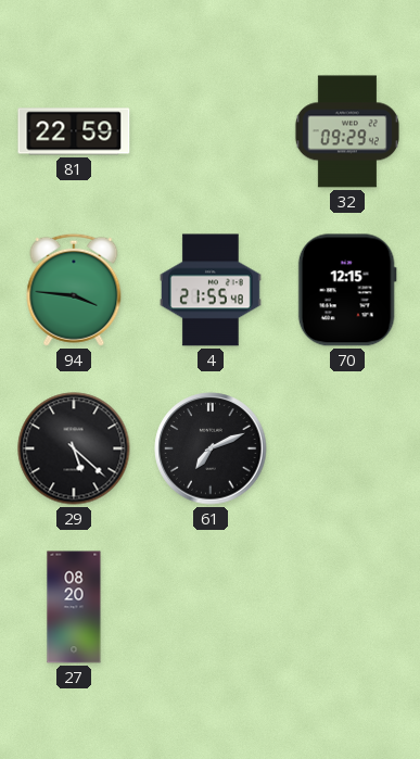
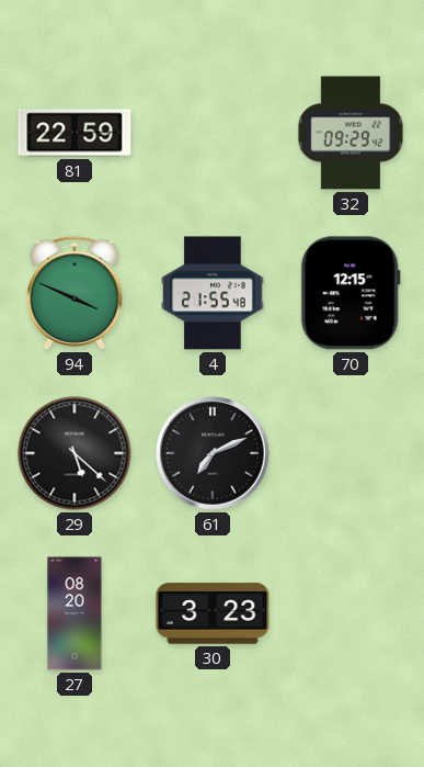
94: 3:46 -> 3:49
30: none -> 3:23
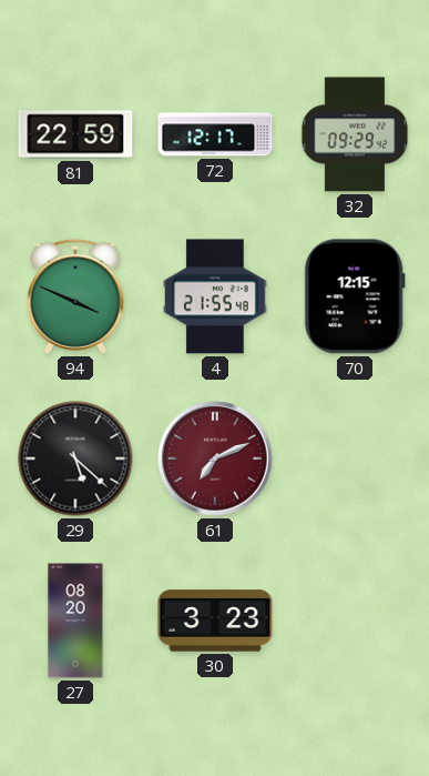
72: none -> 12:17
61 dial: black -> burgundy
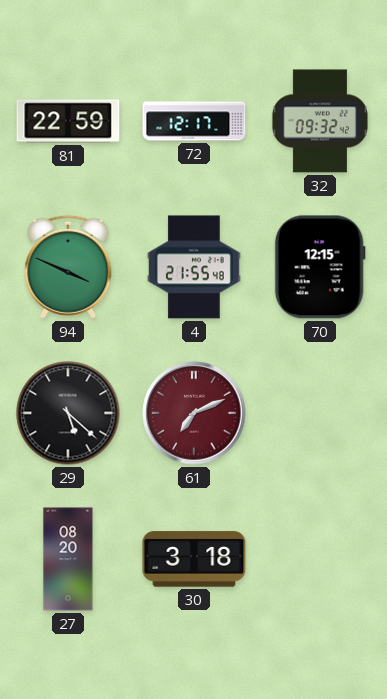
32: 09:29 -> 09:32
30: 3:23 -> 3:18
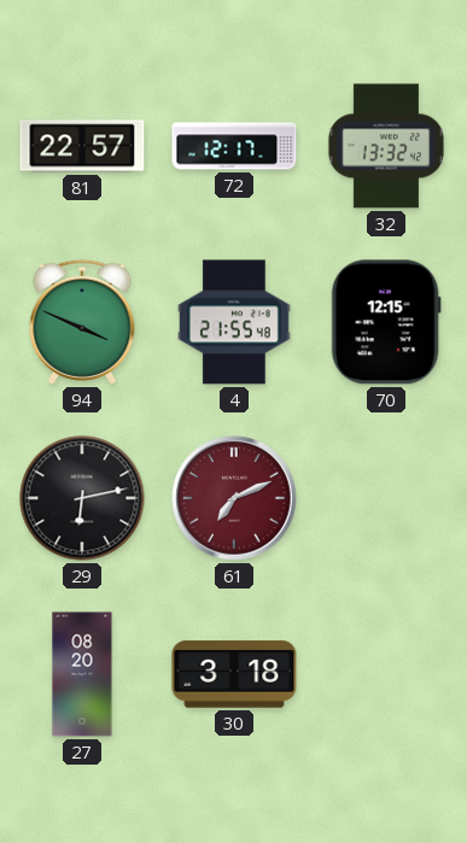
81: 22:59 -> 22:57
32: 09:32 -> 13:32
29: 5:22 -> 6:13
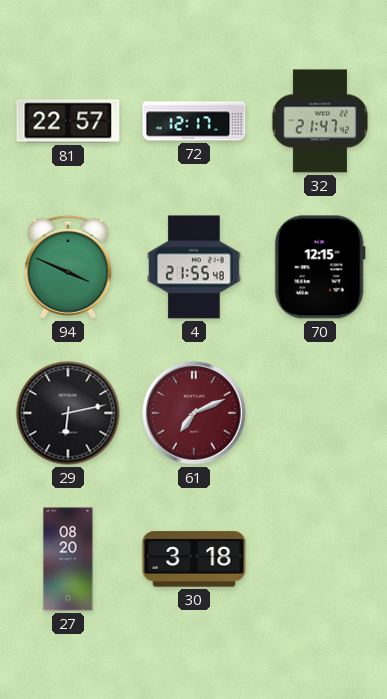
32: 13:32 -> 21:47
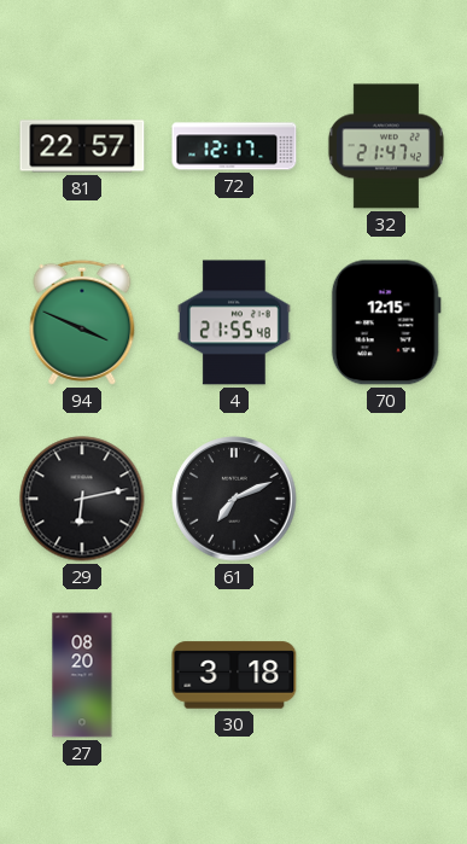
61 dial: burgundy -> black
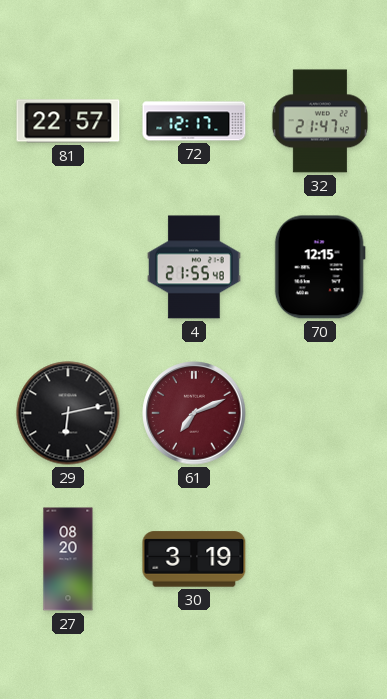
94: 3:49 -> none
61 dial: black -> burgundy
30: 3:18 -> 3:19
